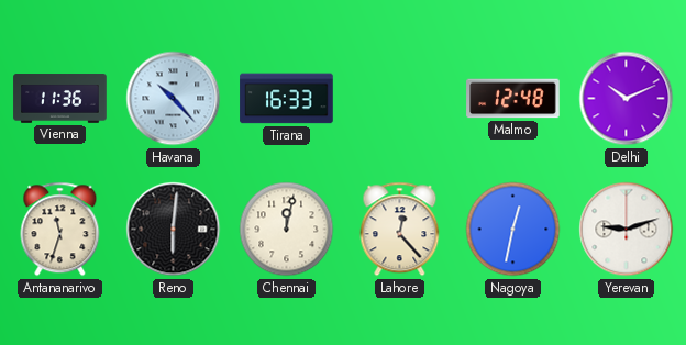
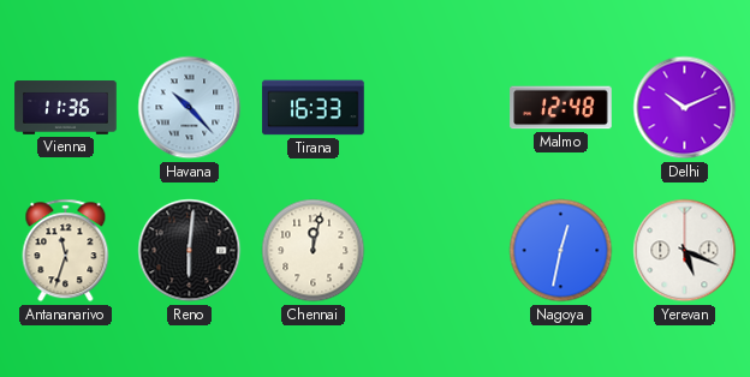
Lahore: 12:23 -> none
Yerevan: 9:12 -> 5:19
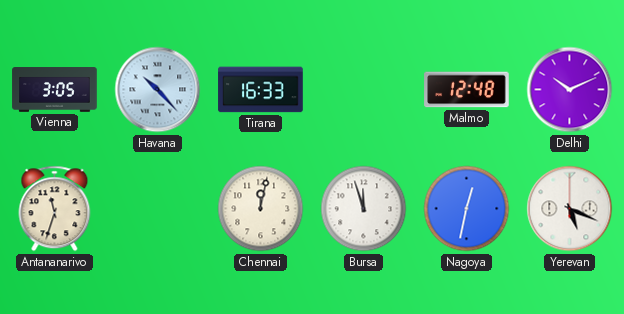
Vienna: 11:36 -> 3:05
Reno: 6:01 -> none
Bursa: none -> 11:57
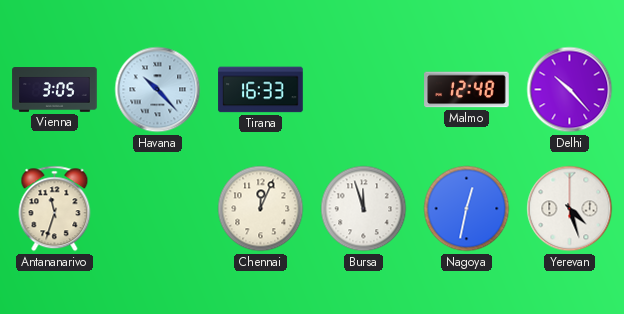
Delhi: 10:11 -> 10:23
Chennai: 12:02 -> 12:04
Yerevan: 5:19 -> 4:27
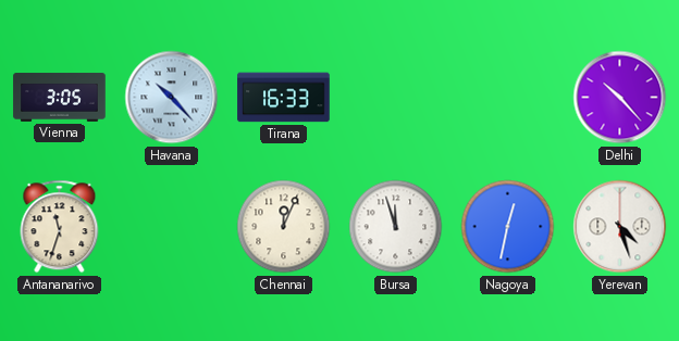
Malmo: 12:48 -> none
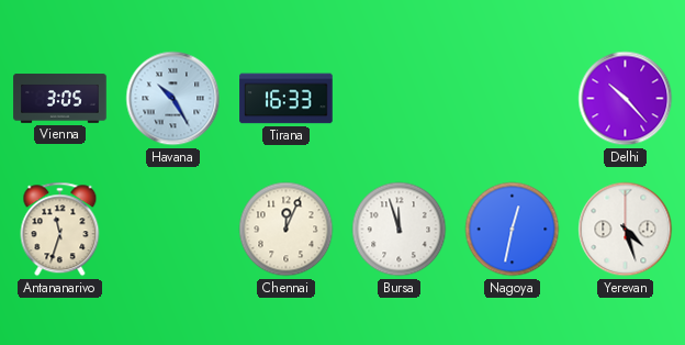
Havana: 10:23 -> 10:25
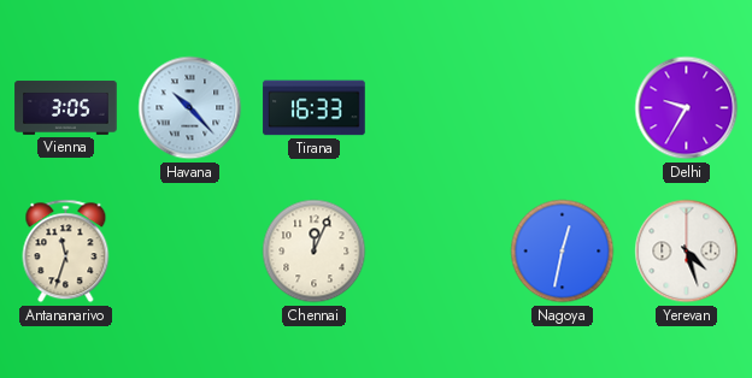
Havana: 10:25 -> 10:23
Delhi: 10:23 -> 9:35
Bursa: 11:57 -> none
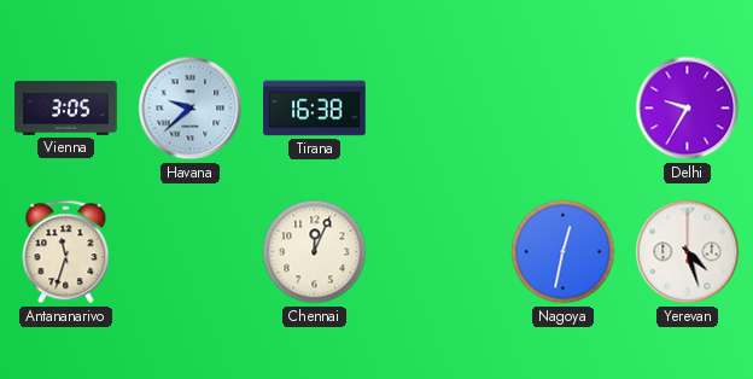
Havana: 10:23 -> 9:38
Tirana: 16:33 -> 16:38
